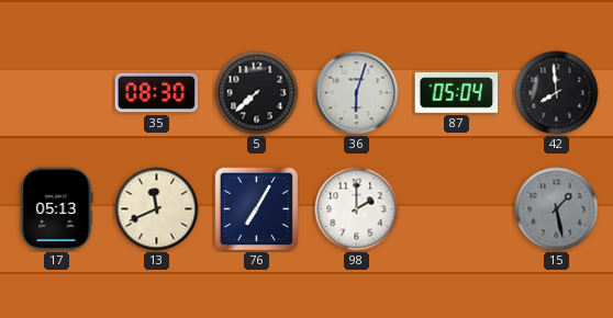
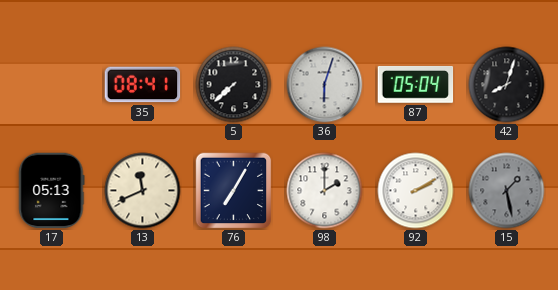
35: 08:30 -> 08:41
42: 7:59 -> 8:03
92: none -> 2:10
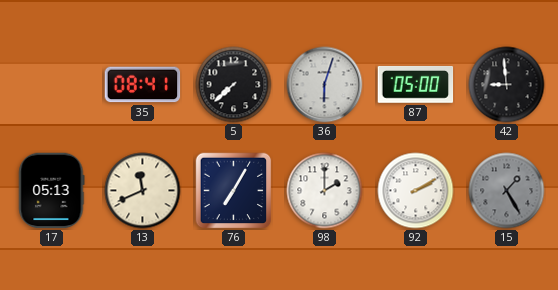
87: 05:04 -> 05:00
42: 8:03 -> 8:59
15: 1:28 -> 1:25
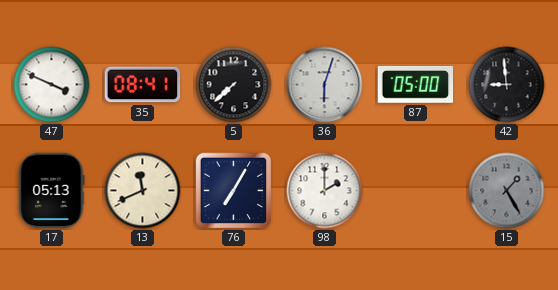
47: none -> 3:49
92: 2:10 -> none
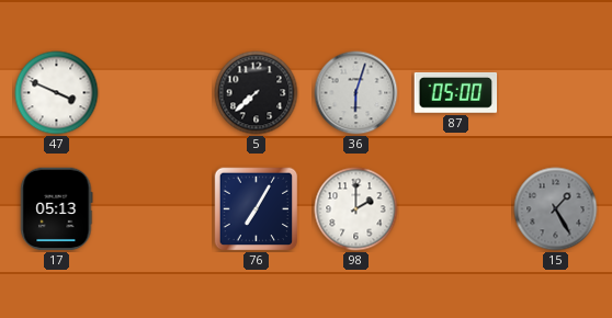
35: 08:41 -> none
42: 8:59 -> none
13: 11:41 -> none
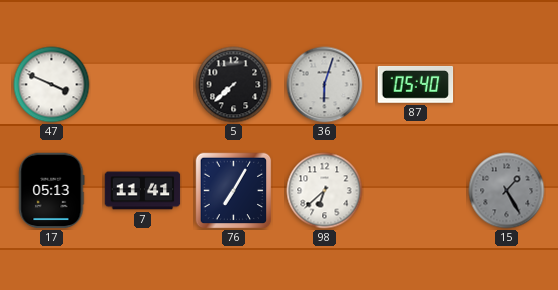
87: 05:00 -> 05:40
7: none -> 11:41
98: 2:00 -> 6:38
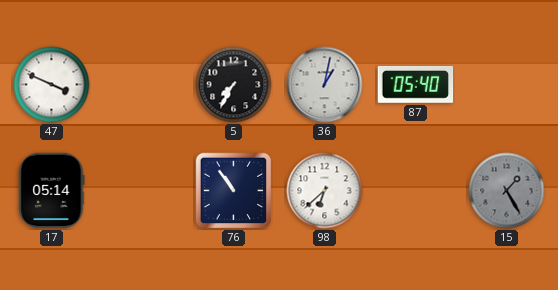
5: 7:38 -> 7:35
36: 6:03 -> 1:02
17: 05:13 -> 05:14
7: 11:41 -> none
76: 7:05 -> 10:54
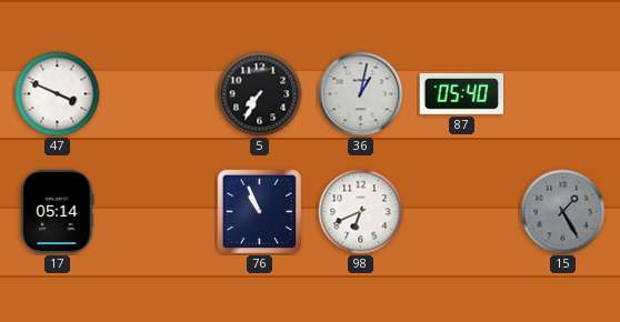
76: 10:54 -> 10:56
98: 6:38 -> 6:41
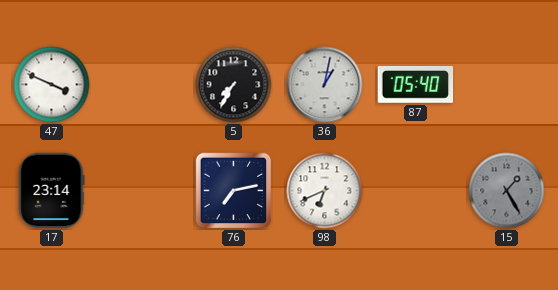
17: 05:14 -> 23:14
76: 10:56 -> 7:13
